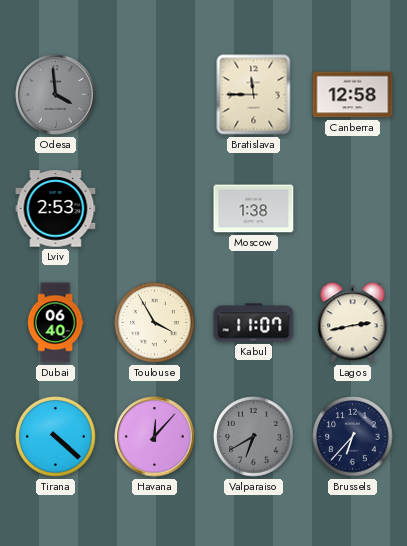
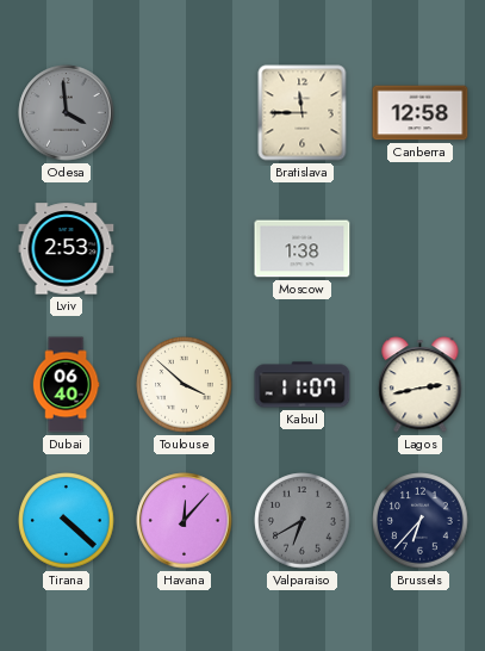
Toulouse: 3:55 -> 3:52
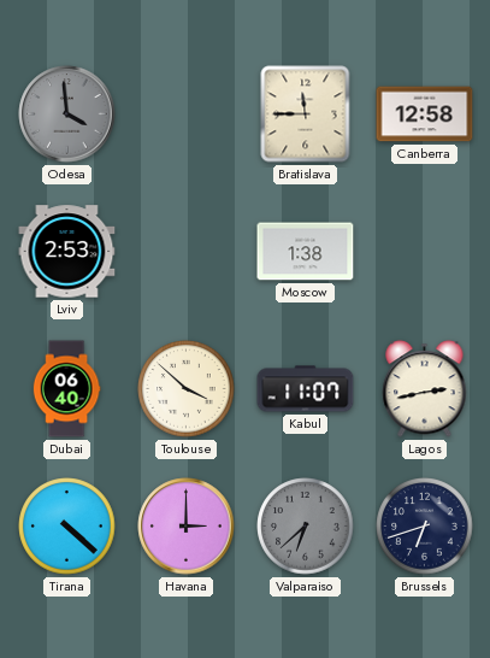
Havana: 12:07 -> 3:00
Valparaiso: 6:40 -> 6:38
Brussels: 6:37 -> 6:42
